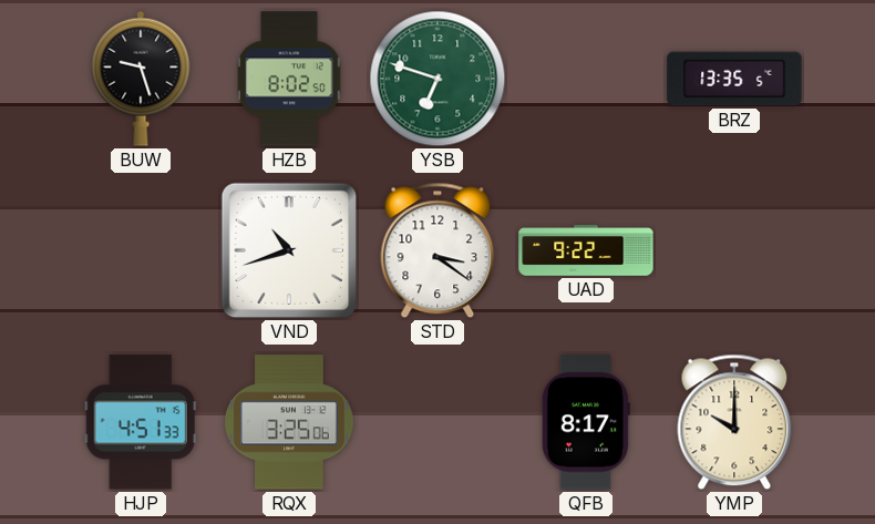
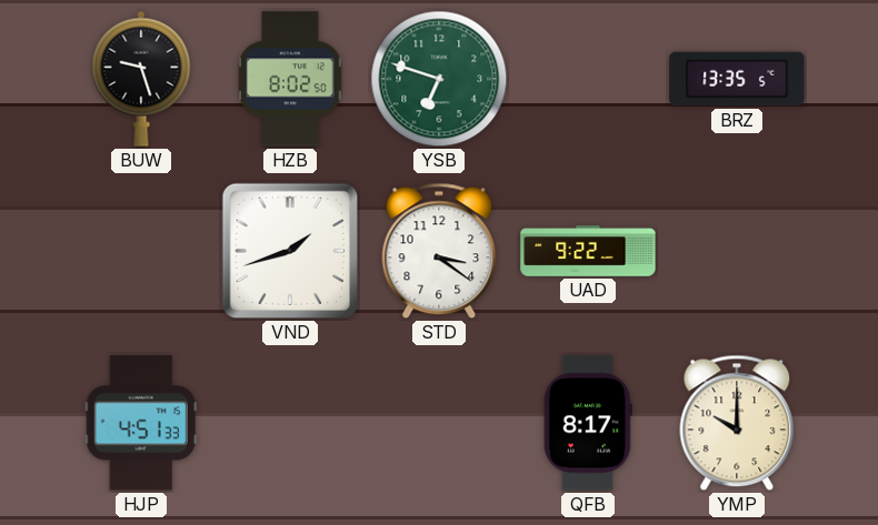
VND: 10:42 -> 1:42
RQX: 3:25 -> none
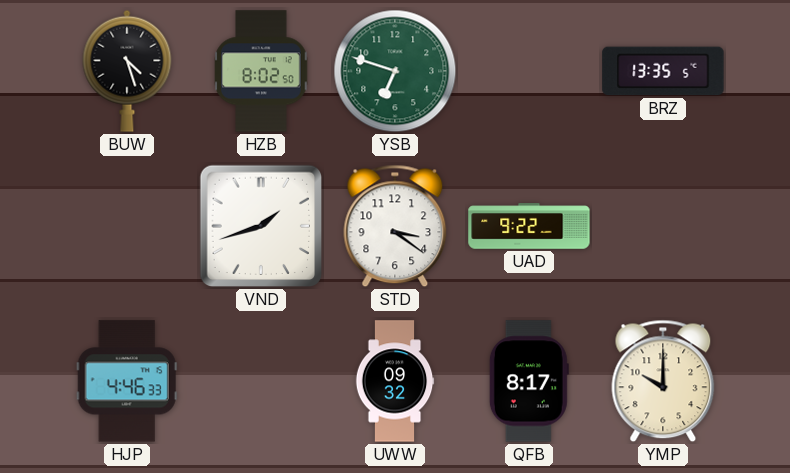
BUW: 9:27 -> 4:27
HJP: 4:51 -> 4:46
UWW: none -> 09:32
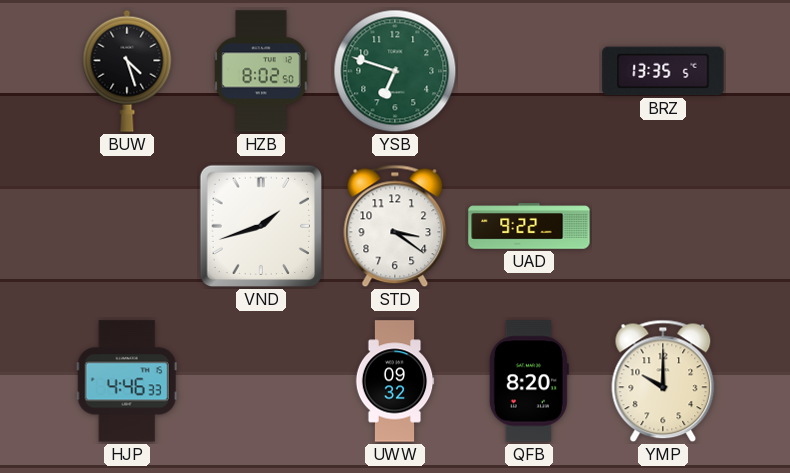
QFB: 8:17 -> 8:20
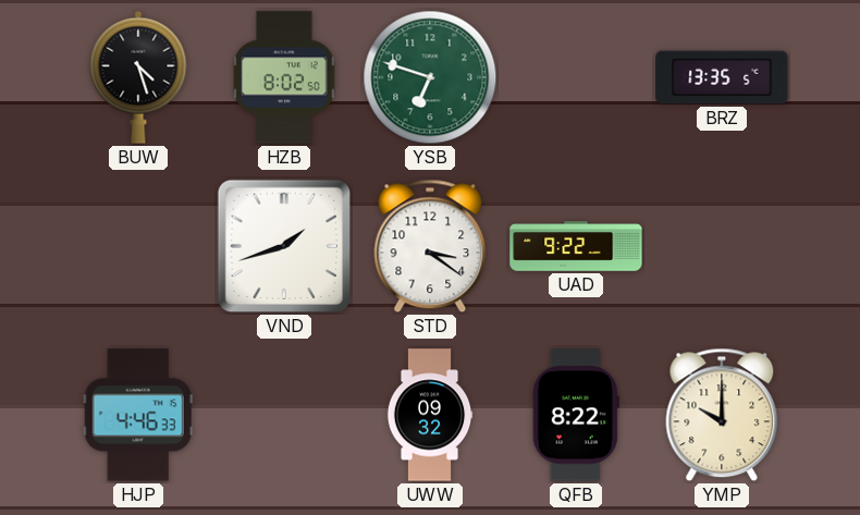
QFB: 8:20 -> 8:22
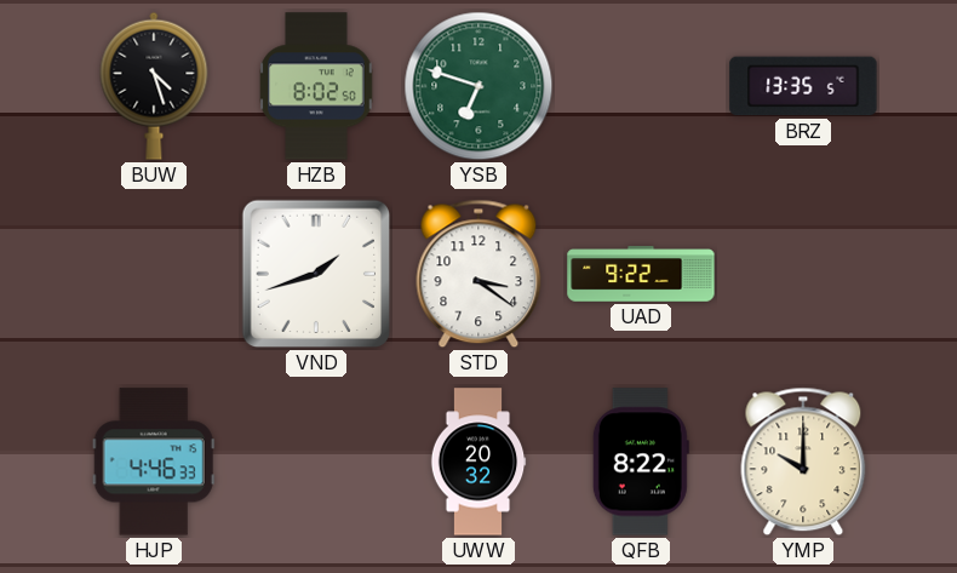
UWW: 09:32 -> 20:32
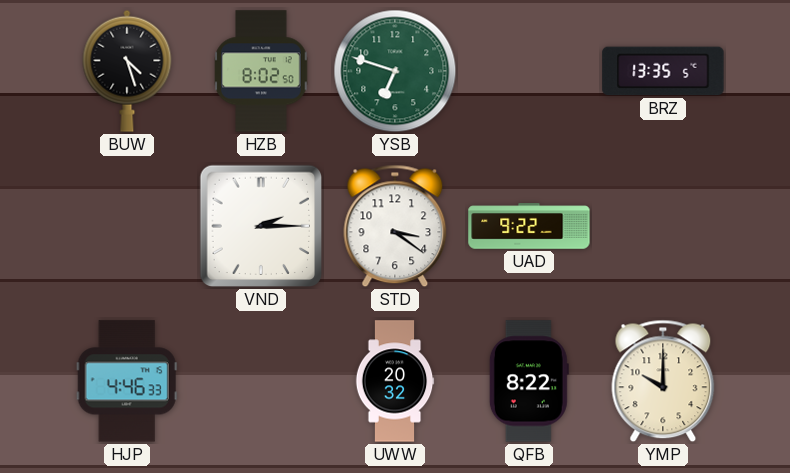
VND: 1:42 -> 2:15
